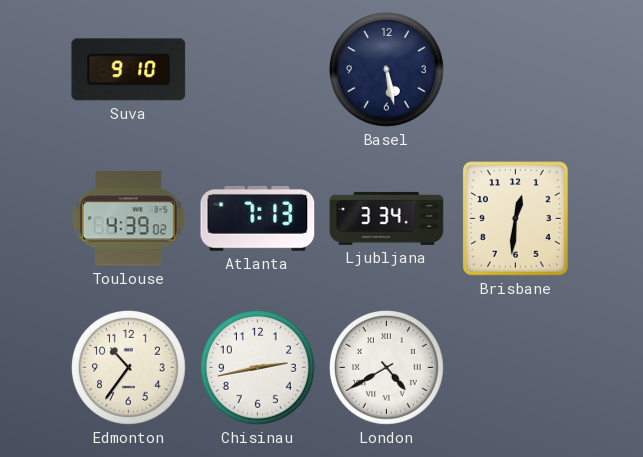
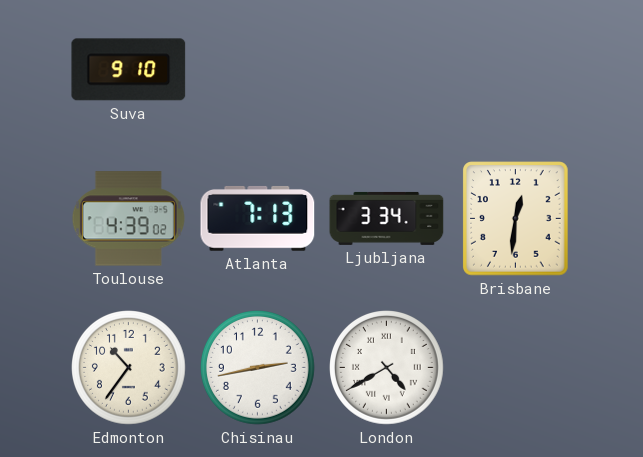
Basel: 5:28 -> none
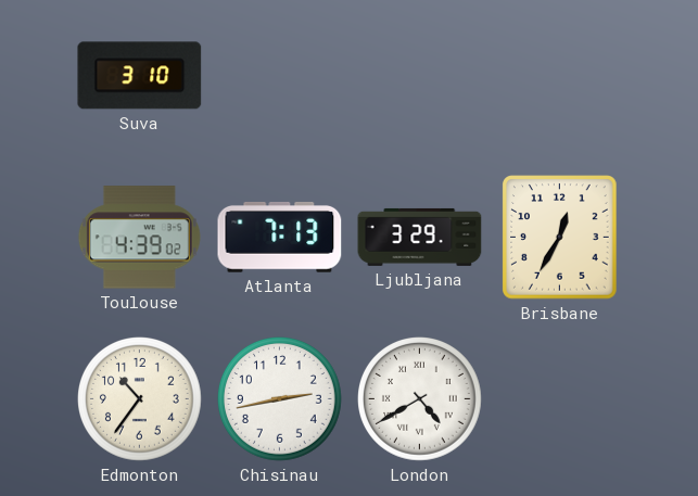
Suva: 9:10 -> 3:10
Ljubljana: 3:34 -> 3:29
Brisbane: 12:31 -> 12:35
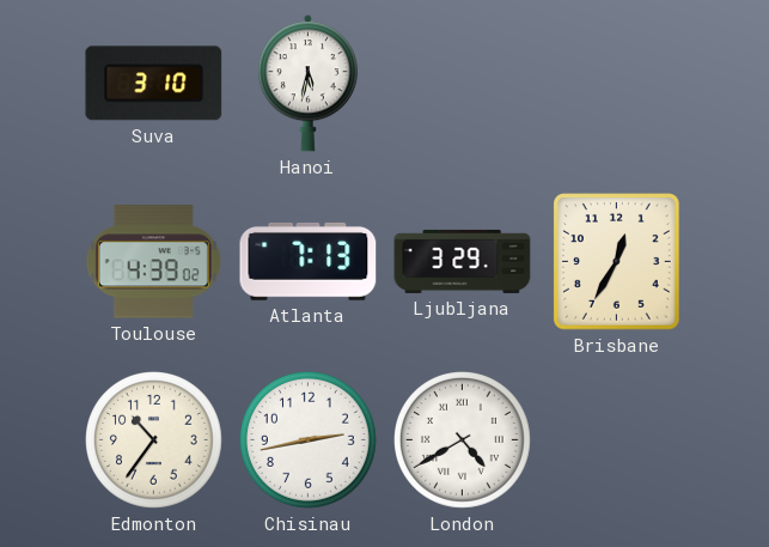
Hanoi: none -> 5:32
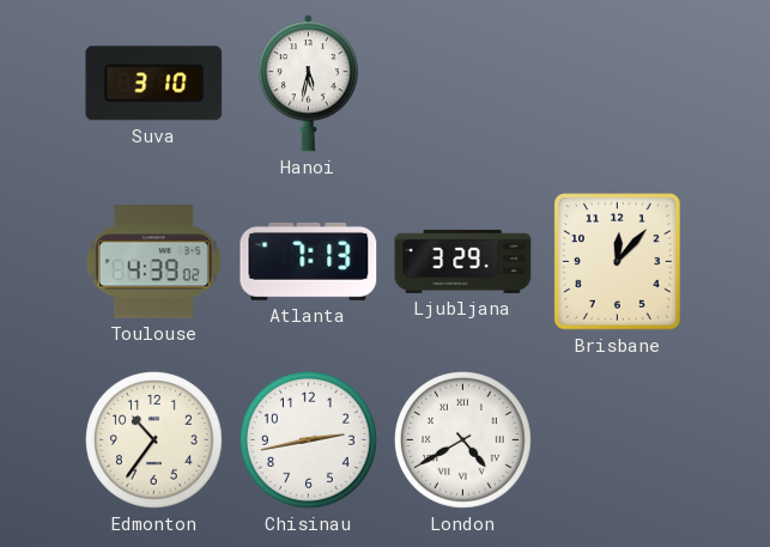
Brisbane: 12:35 -> 12:07
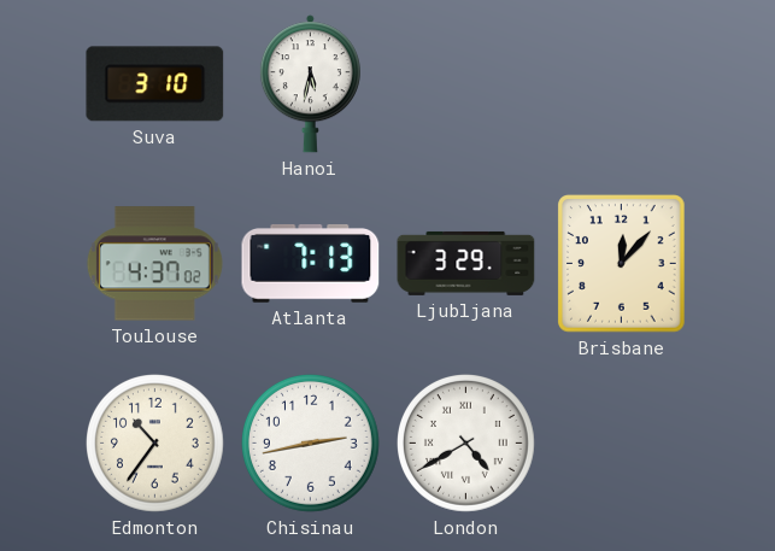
Toulouse: 4:39 -> 4:37
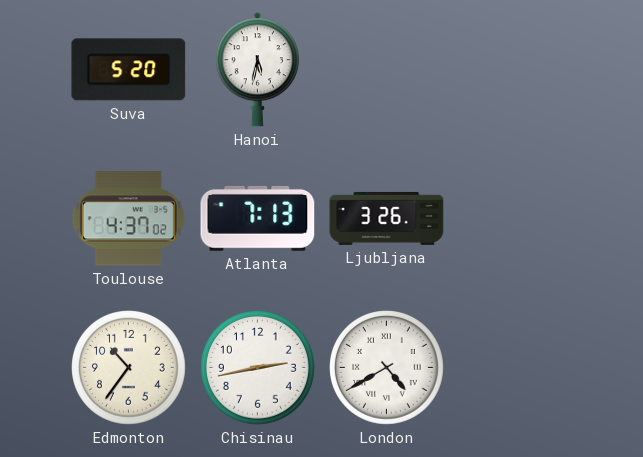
Suva: 3:10 -> 5:20
Ljubljana: 3:29 -> 3:26
Brisbane: 12:07 -> none
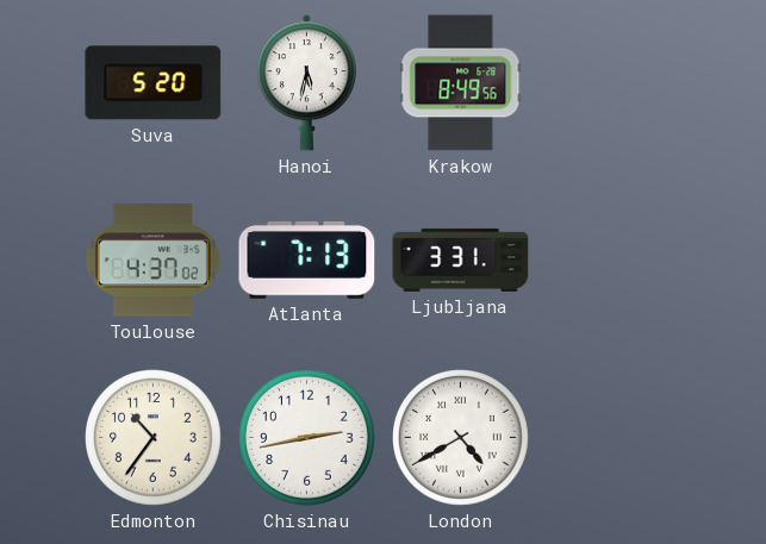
Krakow: none -> 8:49
Ljubljana: 3:26 -> 3:31
